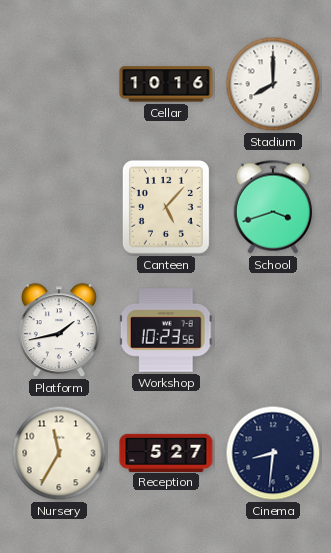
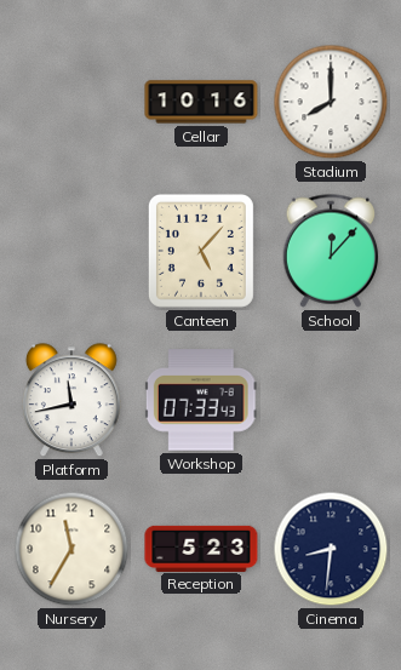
School: 3:42 -> 12:07
Platform: 1:43 -> 11:43
Workshop: 10:23 -> 07:33
Reception: 5:27 -> 5:23
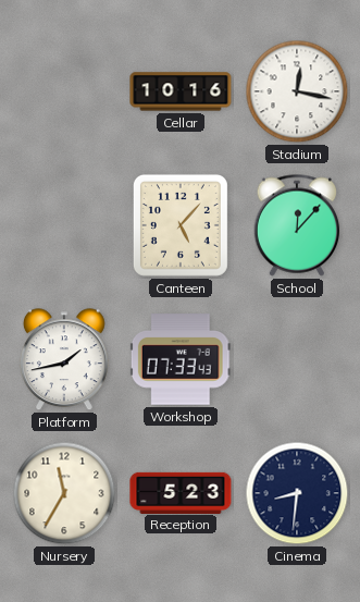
Stadium: 8:00 -> 12:17
Platform: 11:43 -> 1:43
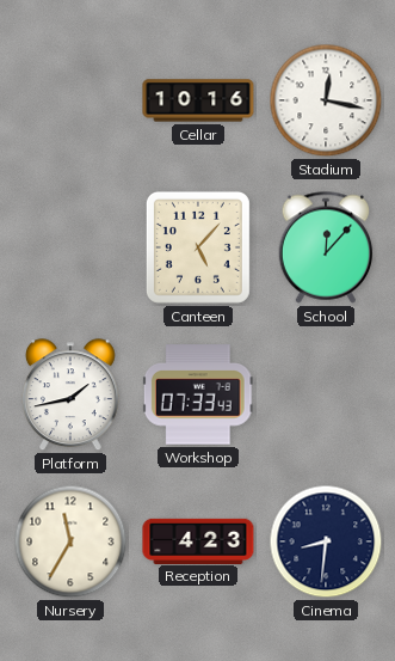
Reception: 5:23 -> 4:23
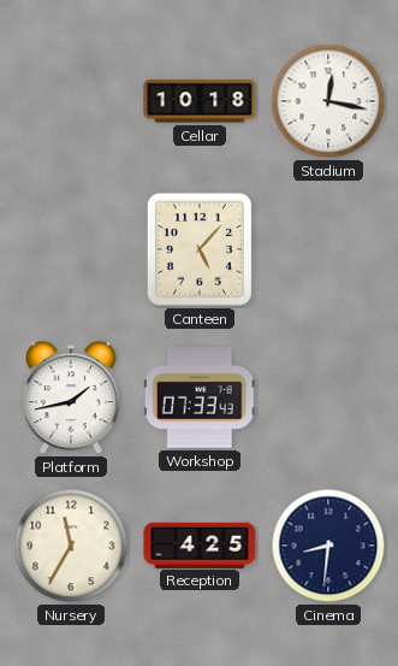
Cellar: 10:16 -> 10:18
School: 12:07 -> none
Reception: 4:23 -> 4:25
